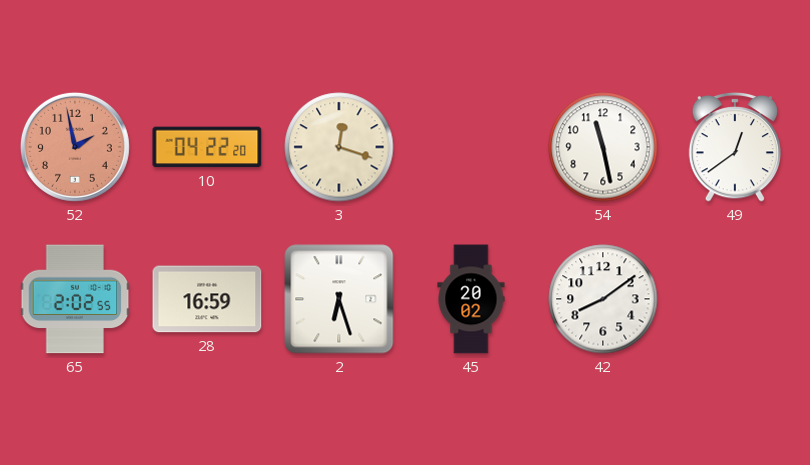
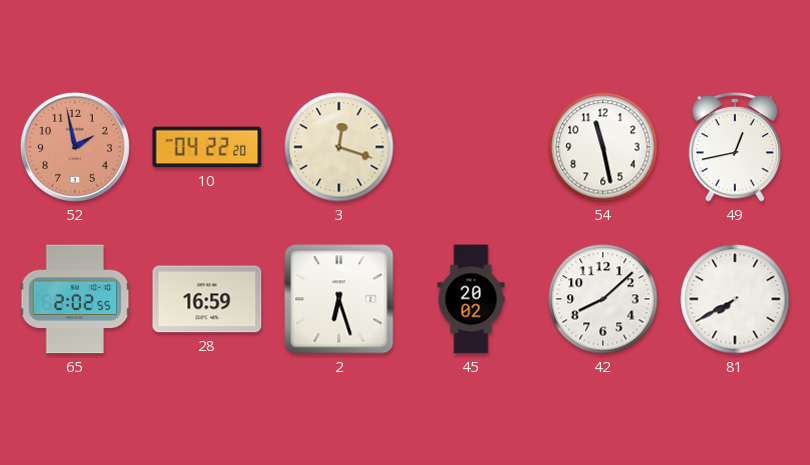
49: 12:39 -> 12:43
42: 8:09 -> 8:08
81: none -> 7:40
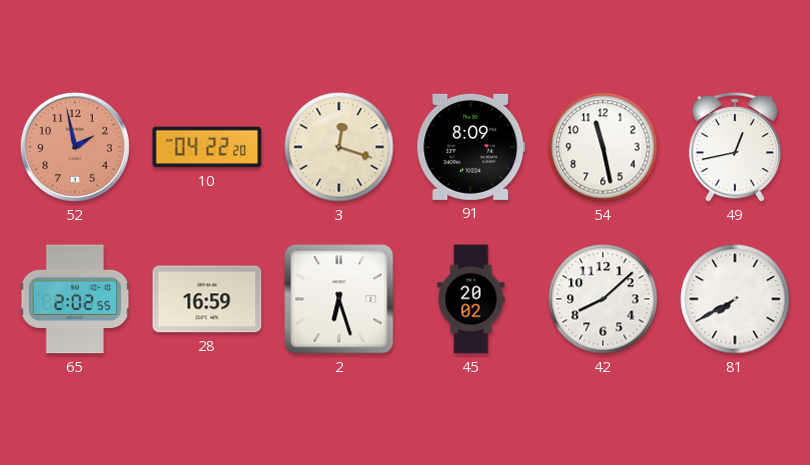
91: none -> 8:09
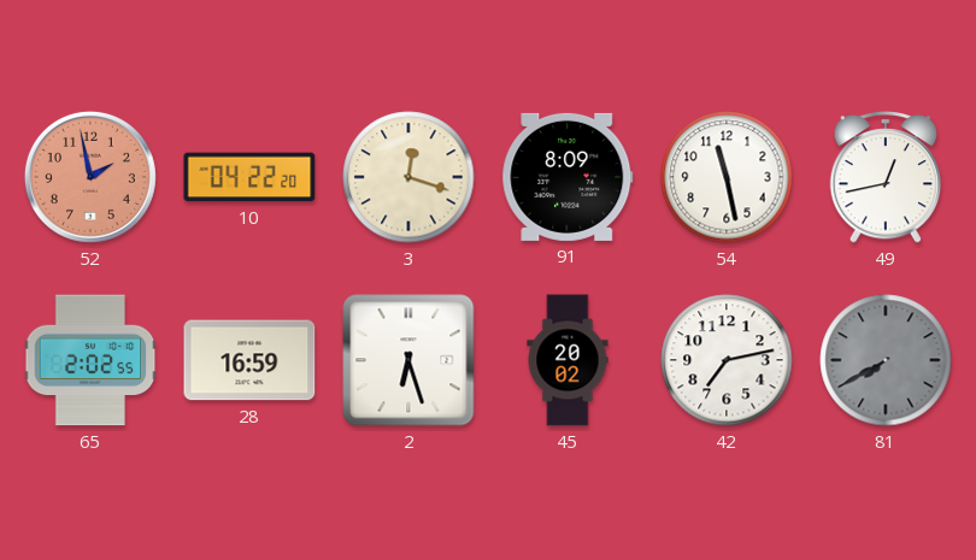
42: 8:08 -> 7:13
81 dial: white -> grey
